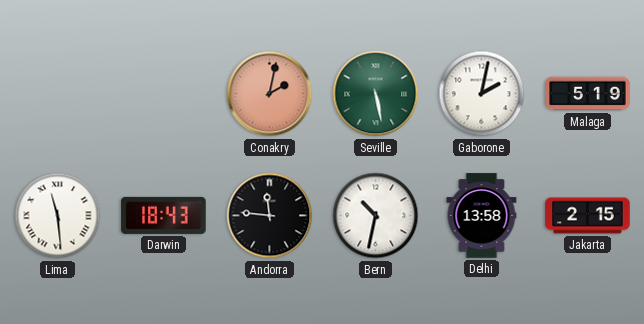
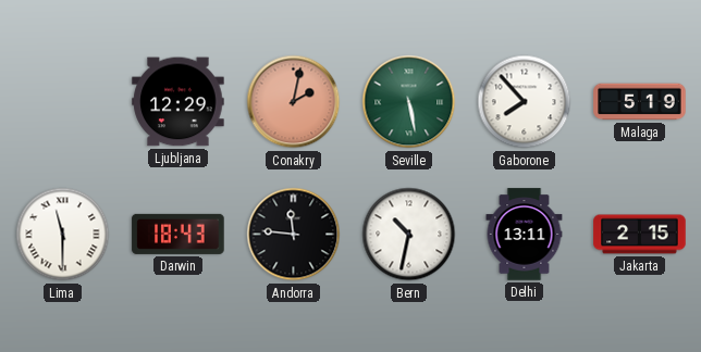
Ljubljana: none -> 12:29
Gaborone: 2:02 -> 7:53
Lima: 11:29 -> 11:30
Delhi: 13:58 -> 13:11
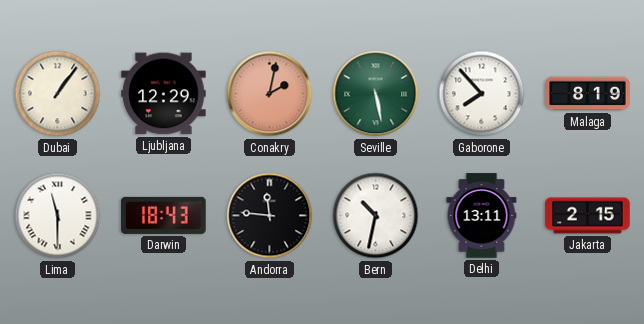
Dubai: none -> 1:06
Malaga: 5:19 -> 8:19
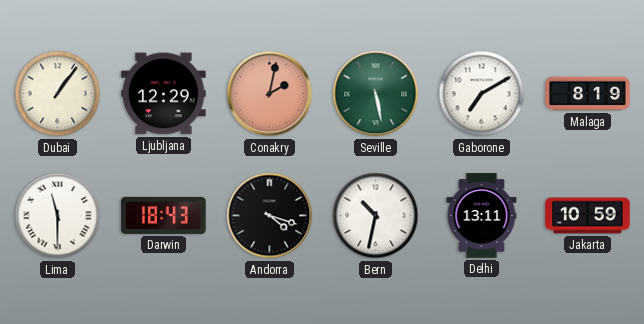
Gaborone: 7:53 -> 7:10
Andorra: 11:46 -> 4:18
Jakarta: 2:15 -> 10:59
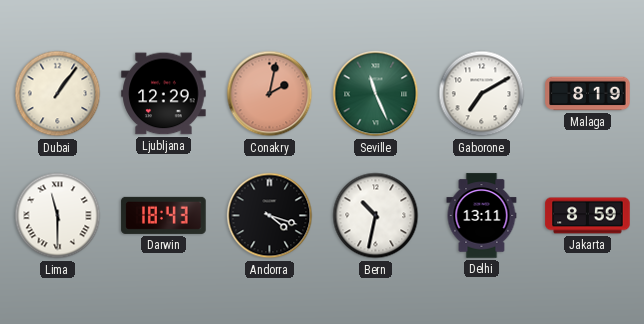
Seville: 5:28 -> 11:26
Jakarta: 10:59 -> 8:59
